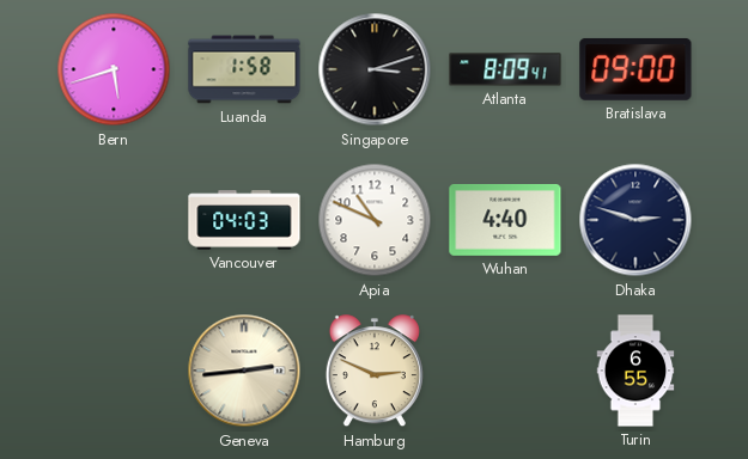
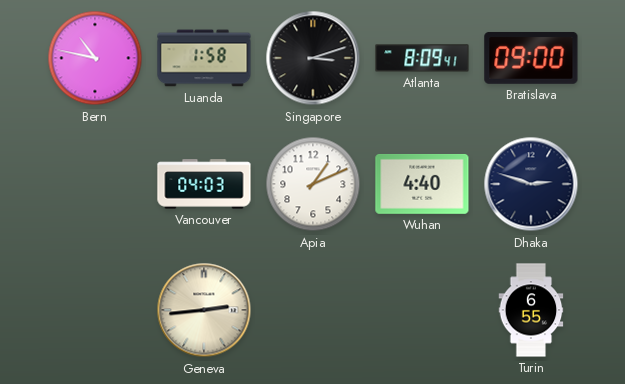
Bern: 5:42 -> 10:47
Apia: 10:49 -> 1:11
Hamburg: 2:49 -> none
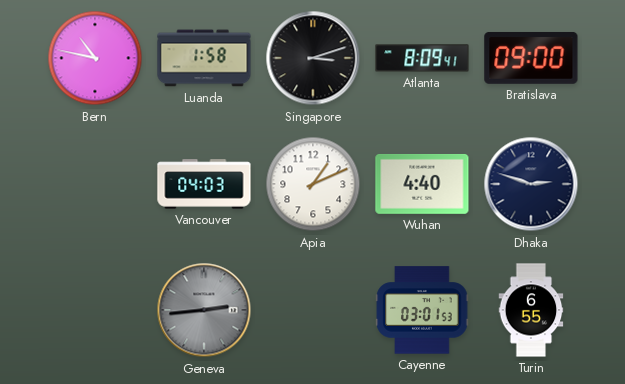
Geneva dial: cream -> grey
Cayenne: none -> 03:01
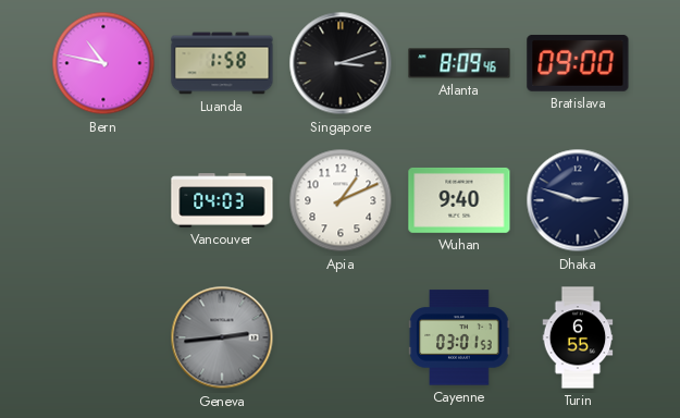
Atlanta: 8:09:41 -> 8:09:46
Wuhan: 4:40 -> 9:40
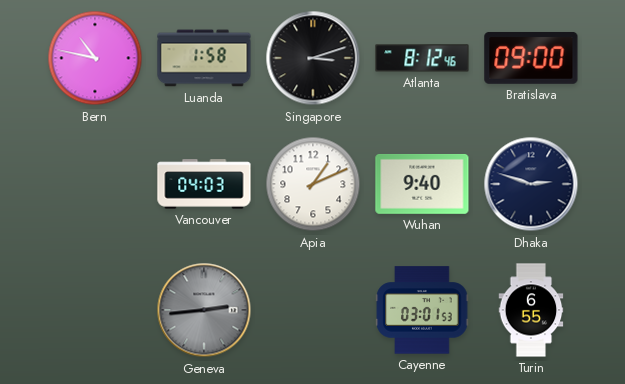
Atlanta: 8:09 -> 8:12
